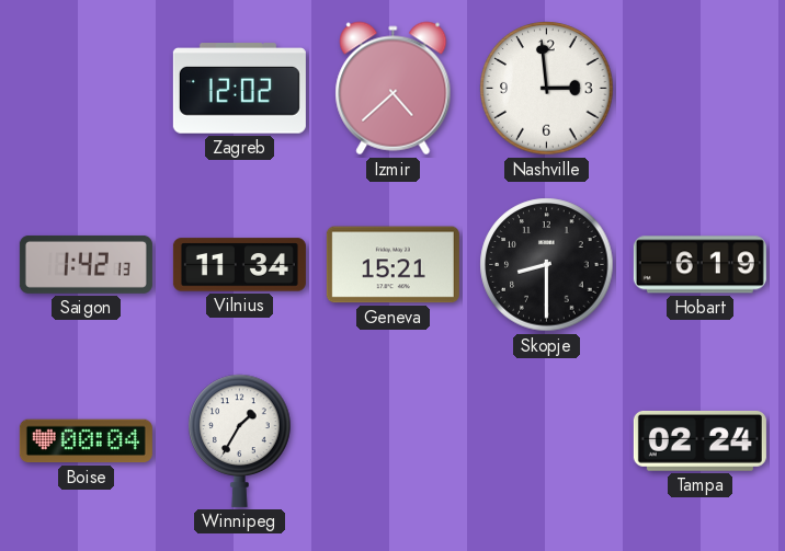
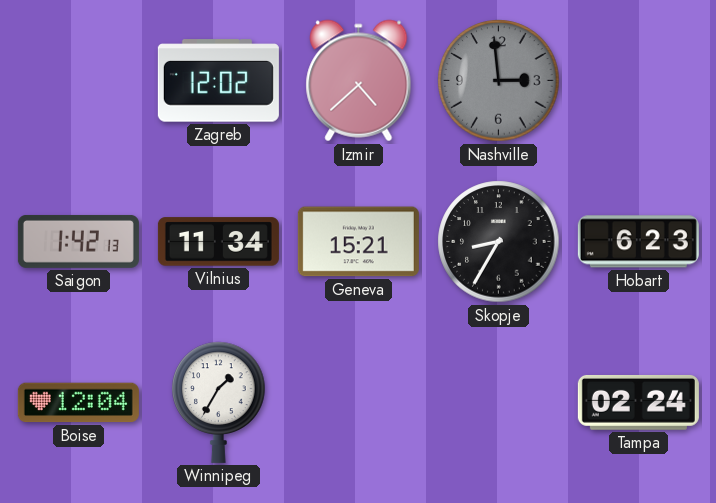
Nashville dial: white -> grey
Skopje: 8:30 -> 8:35
Hobart: 6:19 -> 6:23
Boise: 00:04 -> 12:04
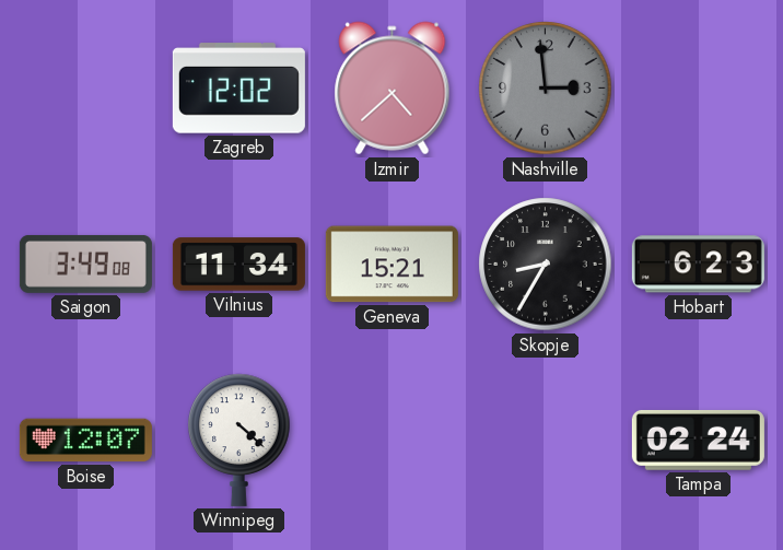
Saigon: 1:42 -> 3:49
Boise: 12:04 -> 12:07
Winnipeg: 1:35 -> 4:22
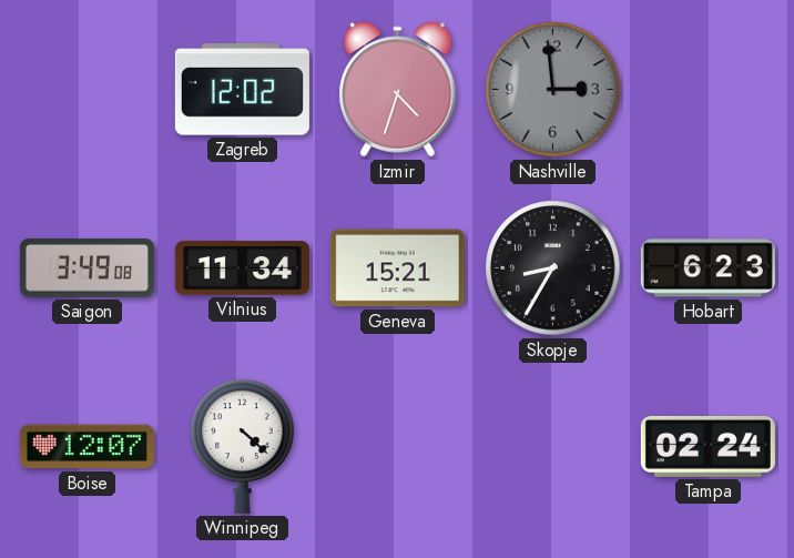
Izmir: 4:38 -> 4:33
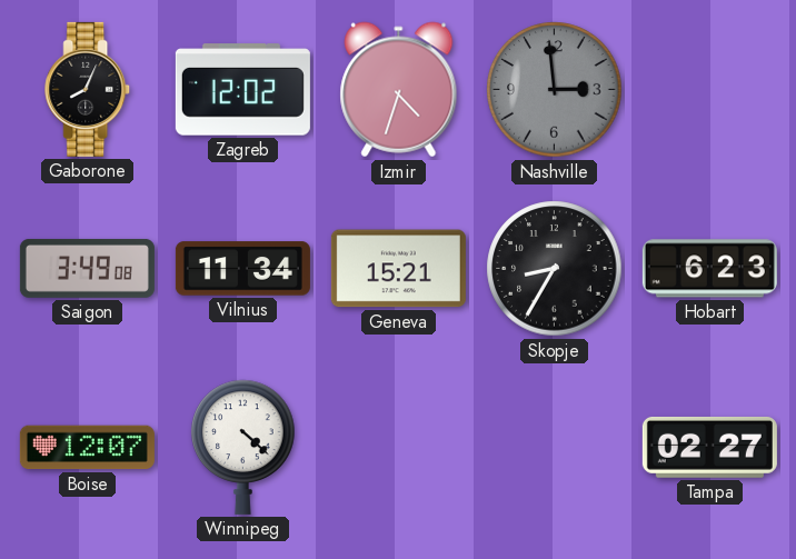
Gaborone: none -> 8:04
Tampa: 02:24 -> 02:27
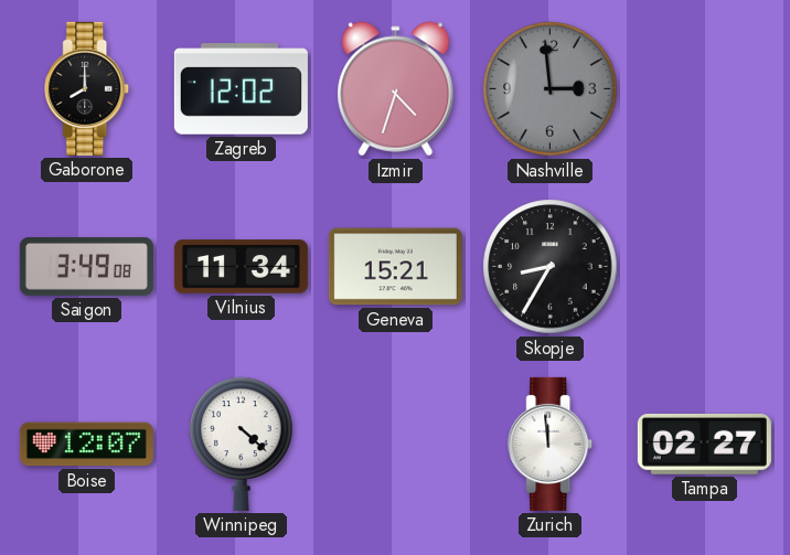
Gaborone: 8:04 -> 8:00
Hobart: 6:23 -> none
Zurich: none -> 11:59
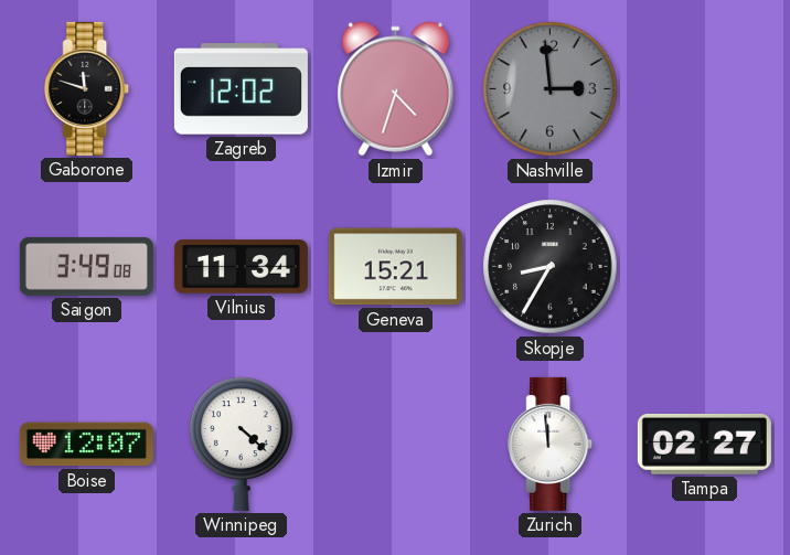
Gaborone: 8:00 -> 11:48
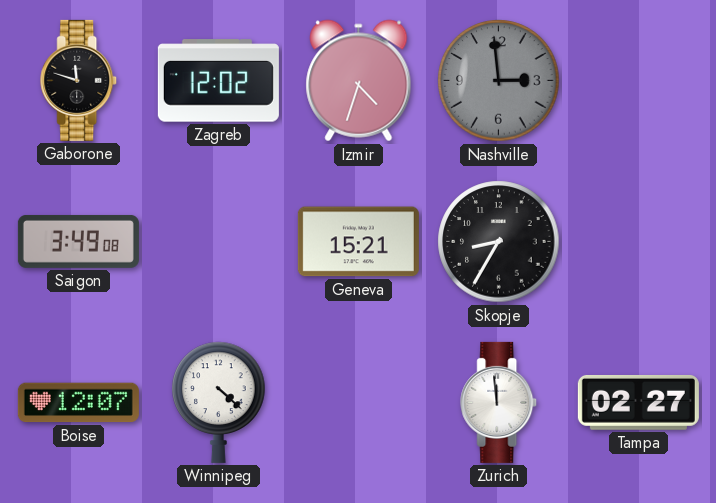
Vilnius: 11:34 -> none
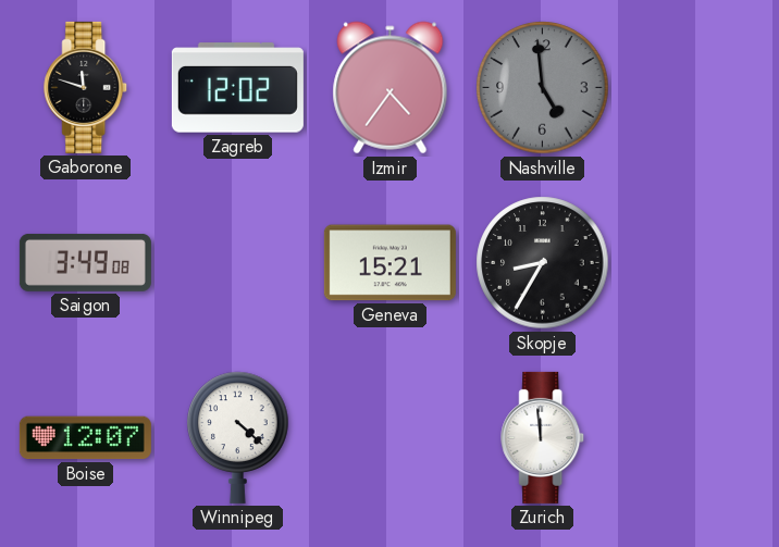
Izmir: 4:33 -> 4:36
Nashville: 2:59 -> 4:59
Tampa: 02:27 -> none
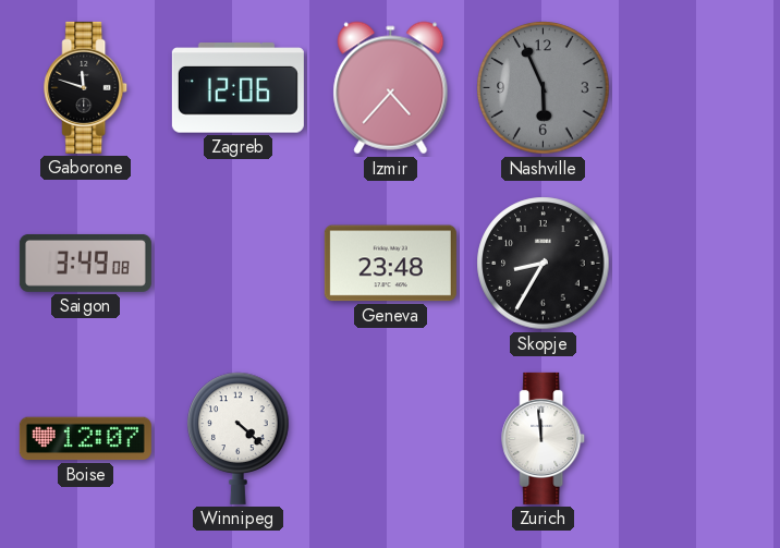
Zagreb: 12:02 -> 12:06
Izmir: 4:36 -> 4:37
Nashville: 4:59 -> 5:56
Geneva: 15:21 -> 23:48
